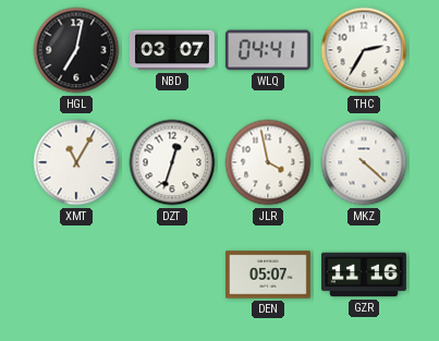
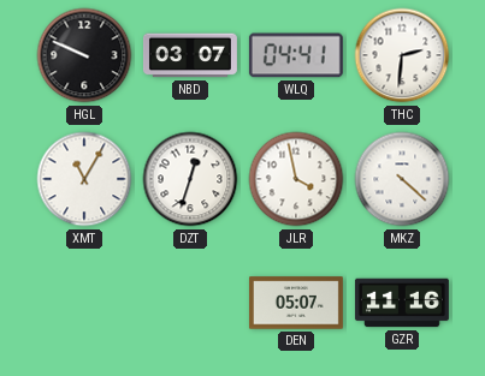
HGL: 7:02 -> 9:49
THC: 2:35 -> 2:31
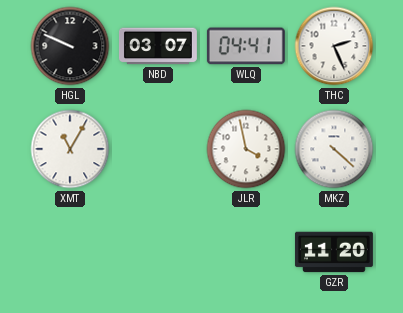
THC: 2:31 -> 2:26
DZT: 12:33 -> none
DEN: 05:07 -> none
GZR: 11:16 -> 11:20
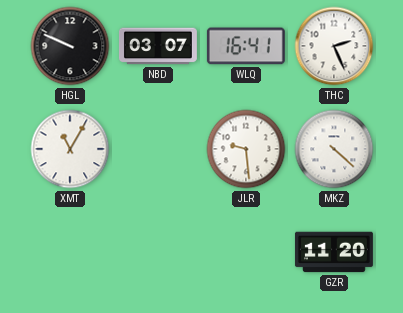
WLQ: 04:41 -> 16:41
JLR: 3:58 -> 9:29
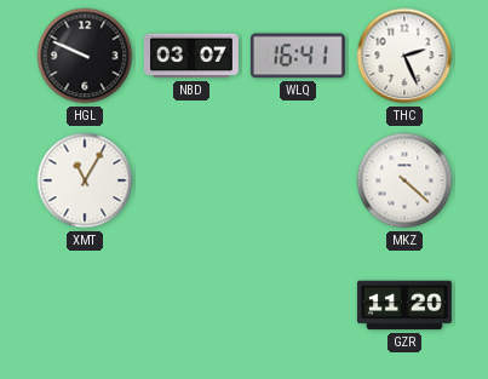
JLR: 9:29 -> none
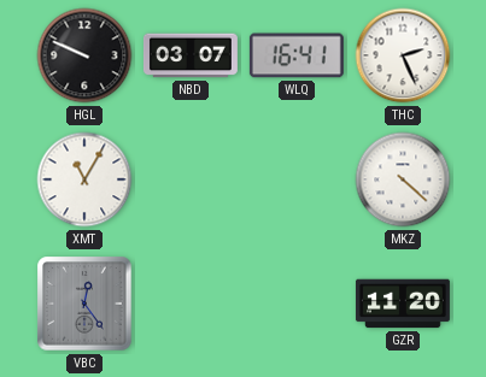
VBC: none -> 12:24
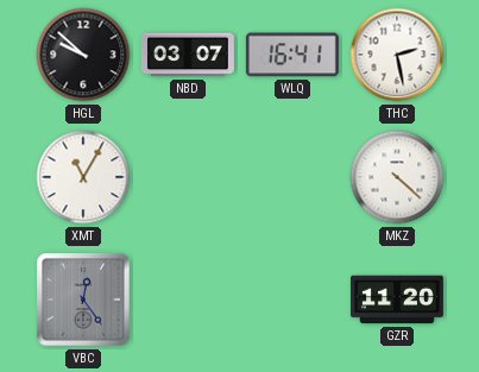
HGL: 9:49 -> 9:52
THC: 2:26 -> 2:28
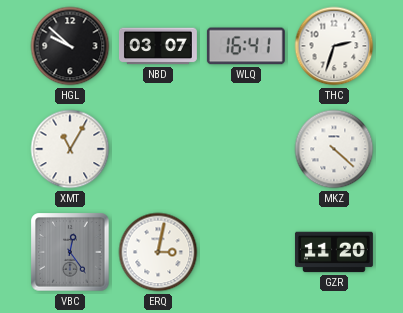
THC: 2:28 -> 2:33
ERQ: none -> 3:02
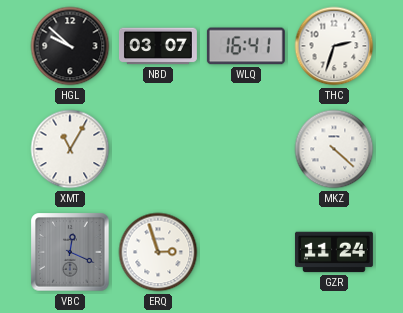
VBC: 12:24 -> 12:19
ERQ: 3:02 -> 2:57
GZR: 11:20 -> 11:24
